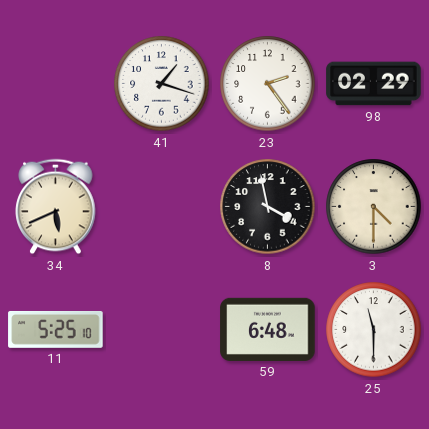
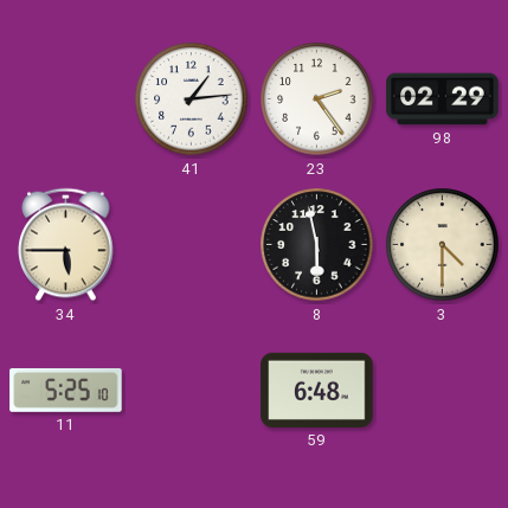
41: 1:18 -> 1:14
34: 5:41 -> 5:45
8: 3:58 -> 5:58
25: 11:30 -> none
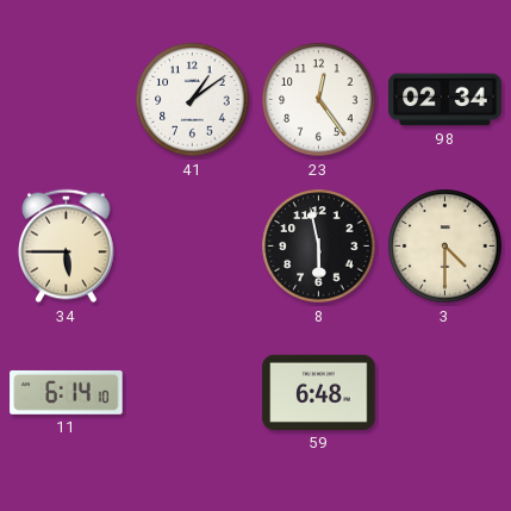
41: 1:14 -> 1:09
23: 2:24 -> 12:24
98: 02:29 -> 02:34
11: 5:25 -> 6:14
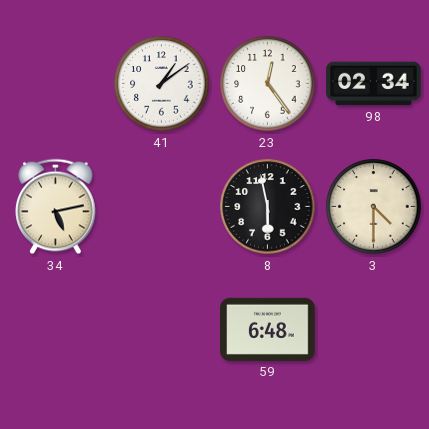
34: 5:45 -> 5:13
11: 6:14 -> none
